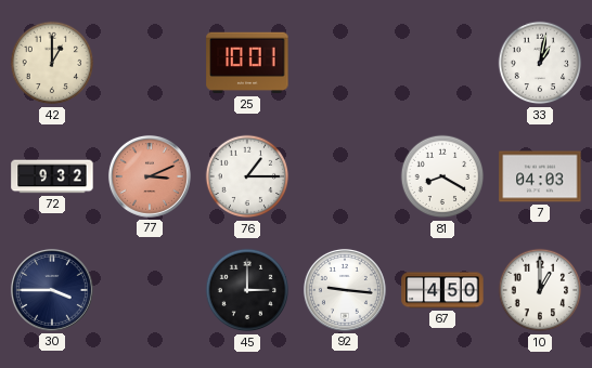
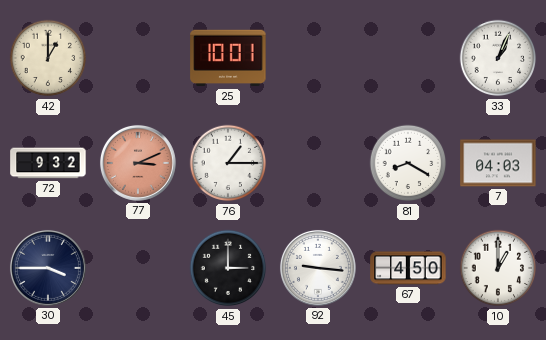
33: 1:02 -> 1:04
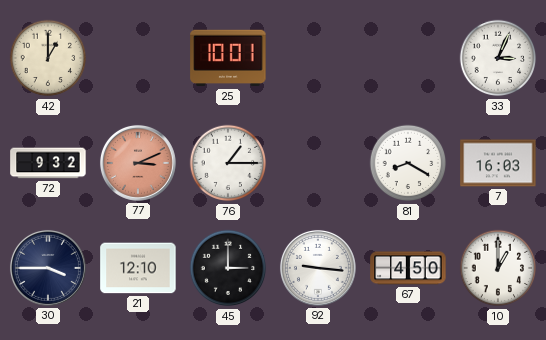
33: 1:04 -> 3:04
7: 04:03 -> 16:03
21: none -> 12:10
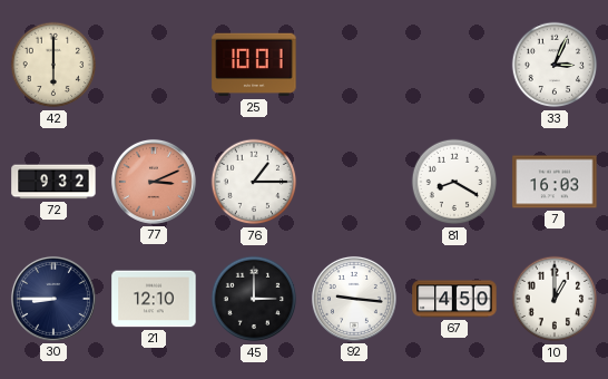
42: 1:00 -> 6:00
30: 3:45 -> 8:45
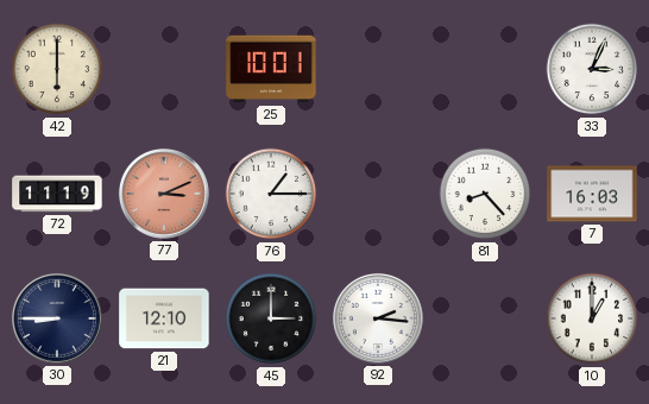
72: 9:32 -> 11:19
81: 8:20 -> 8:23
92: 9:16 -> 2:16
67: 4:50 -> none
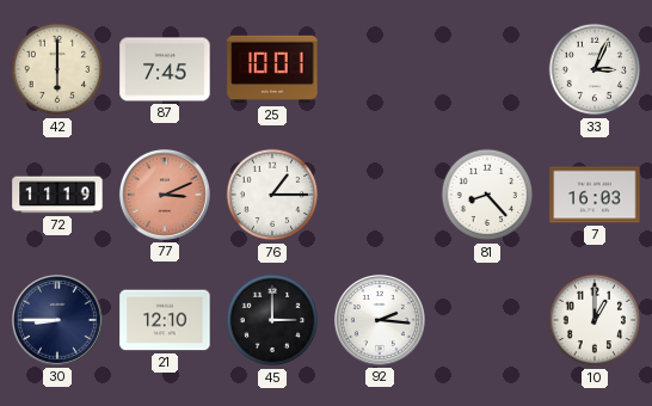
87: none -> 7:45
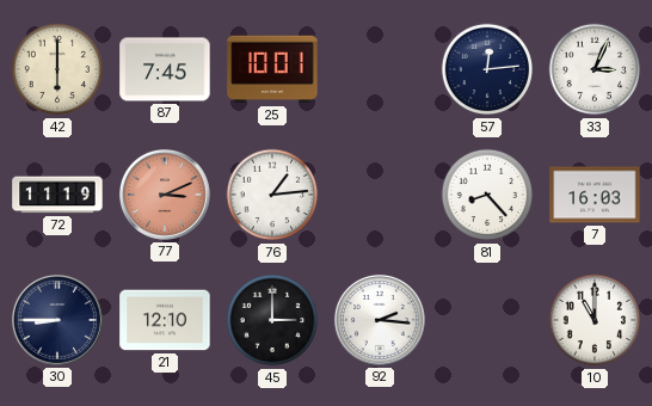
57: none -> 12:14
76: 1:15 -> 1:14
10: 1:00 -> 11:00
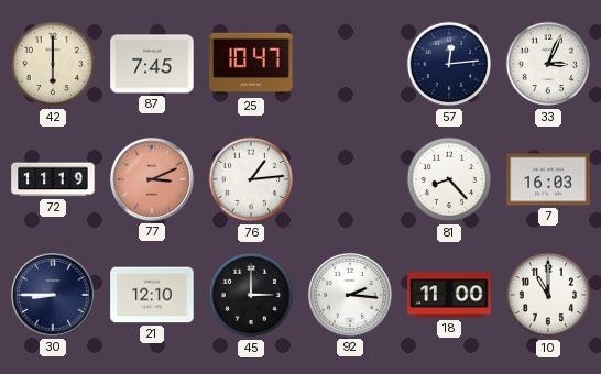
25: 10:01 -> 10:47
18: none -> 11:00
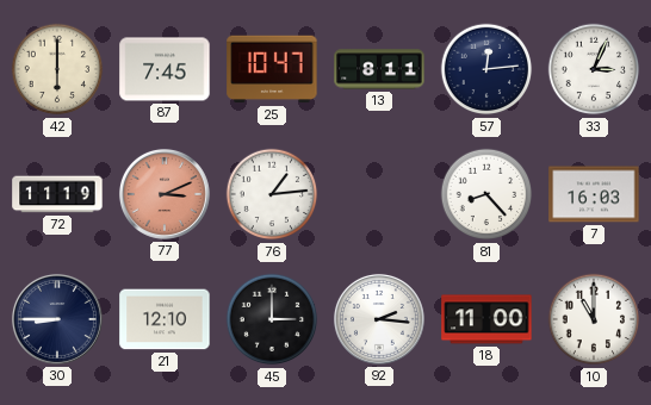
13: none -> 8:11
